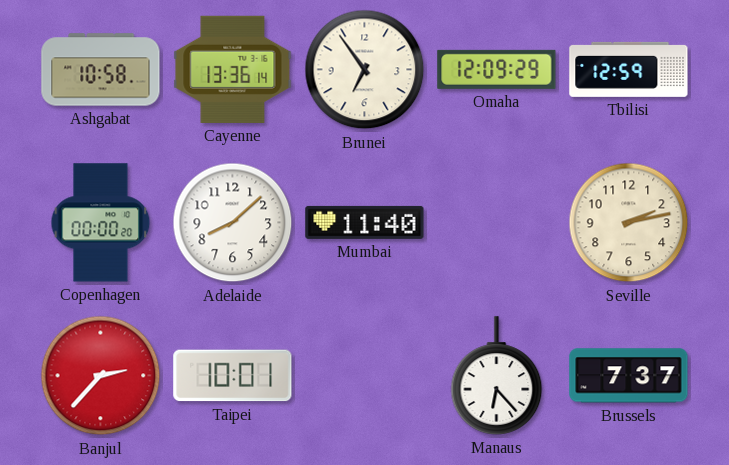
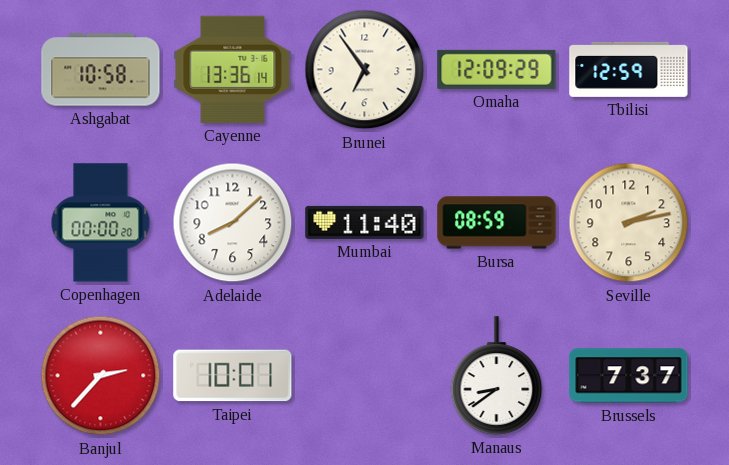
Bursa: none -> 08:59
Manaus: 6:23 -> 8:39
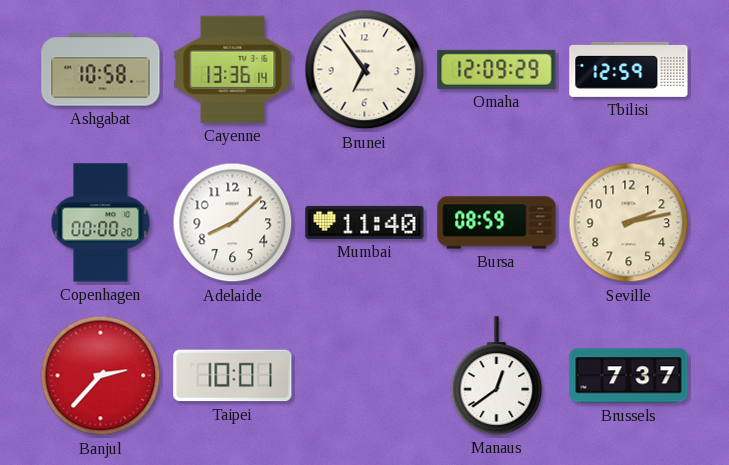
Manaus: 8:39 -> 12:39
